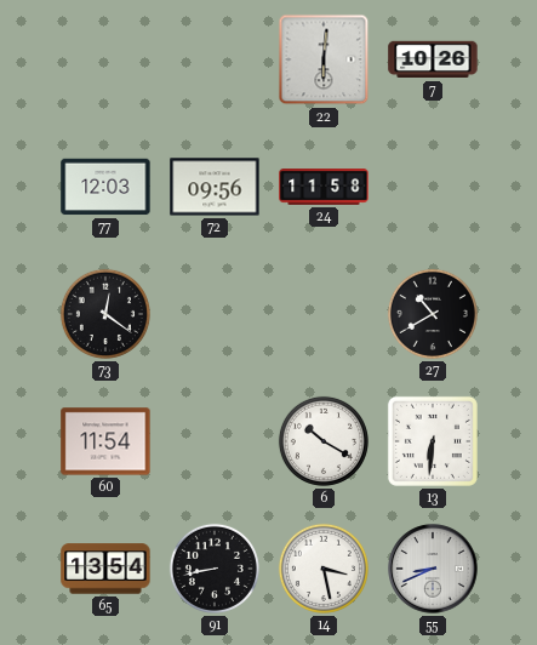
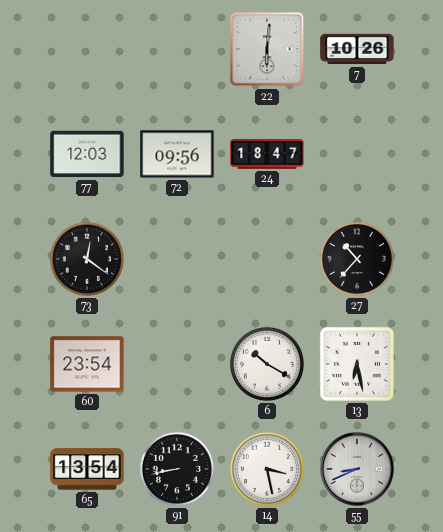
24: 11:58 -> 18:47
27: 10:40 -> 10:37
60: 11:54 -> 23:54
13: 6:31 -> 6:28
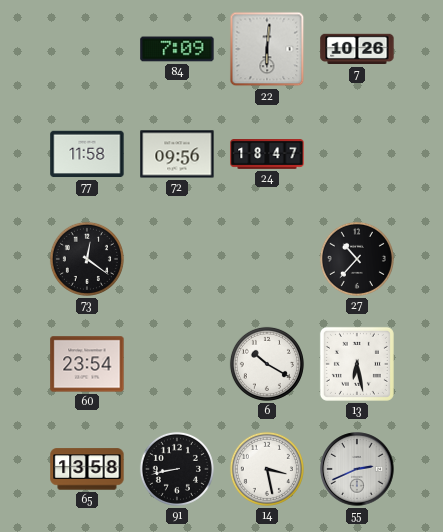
84: none -> 7:09
77: 12:03 -> 11:58
65: 13:54 -> 13:58
55: 8:41 -> 2:41
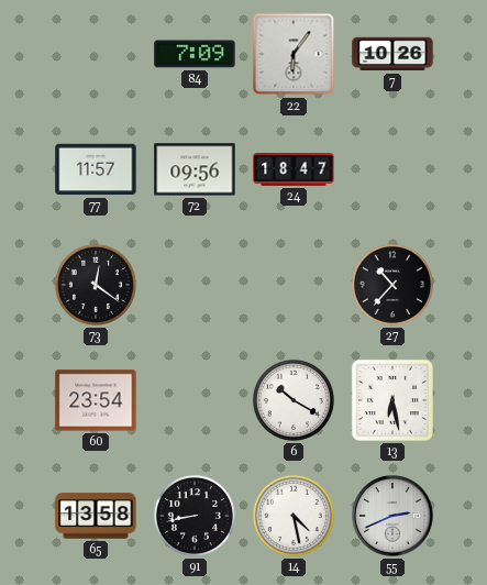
22: 6:01 -> 6:06
77: 11:58 -> 11:57
14: 3:28 -> 4:28
